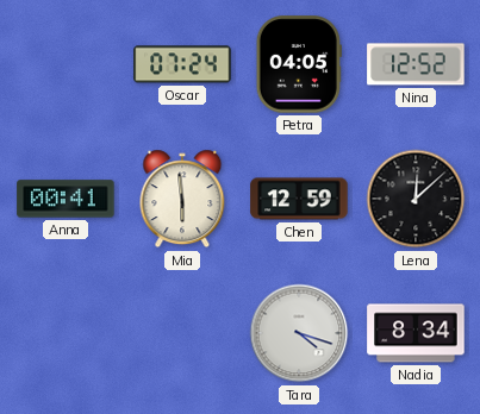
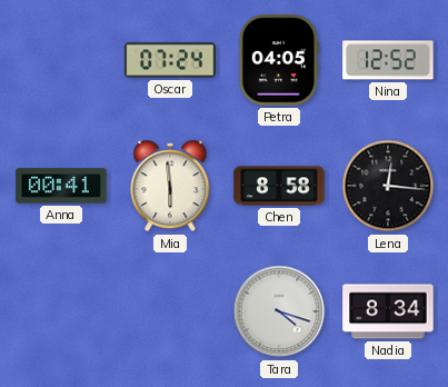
Chen: 12:59 -> 8:58
Lena: 12:08 -> 12:16
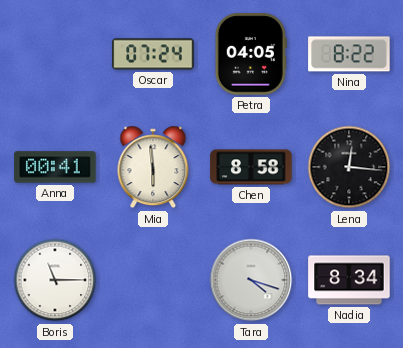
Nina: 12:52 -> 8:22
Boris: none -> 11:15
